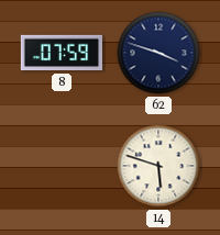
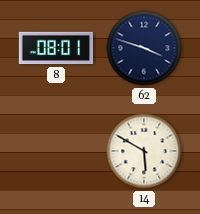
8: 07:59 -> 08:01
14: 5:48 -> 5:50
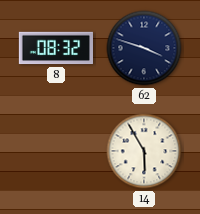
8: 08:01 -> 08:32
14: 5:50 -> 5:55
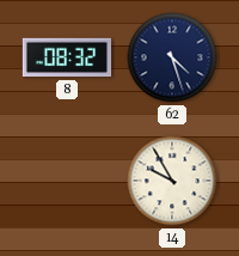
62: 3:48 -> 4:27
14: 5:55 -> 9:55
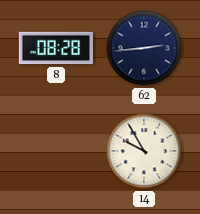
8: 08:32 -> 08:28
62: 4:27 -> 2:44
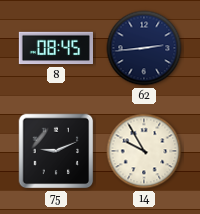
8: 08:28 -> 08:45
75: none -> 9:11
